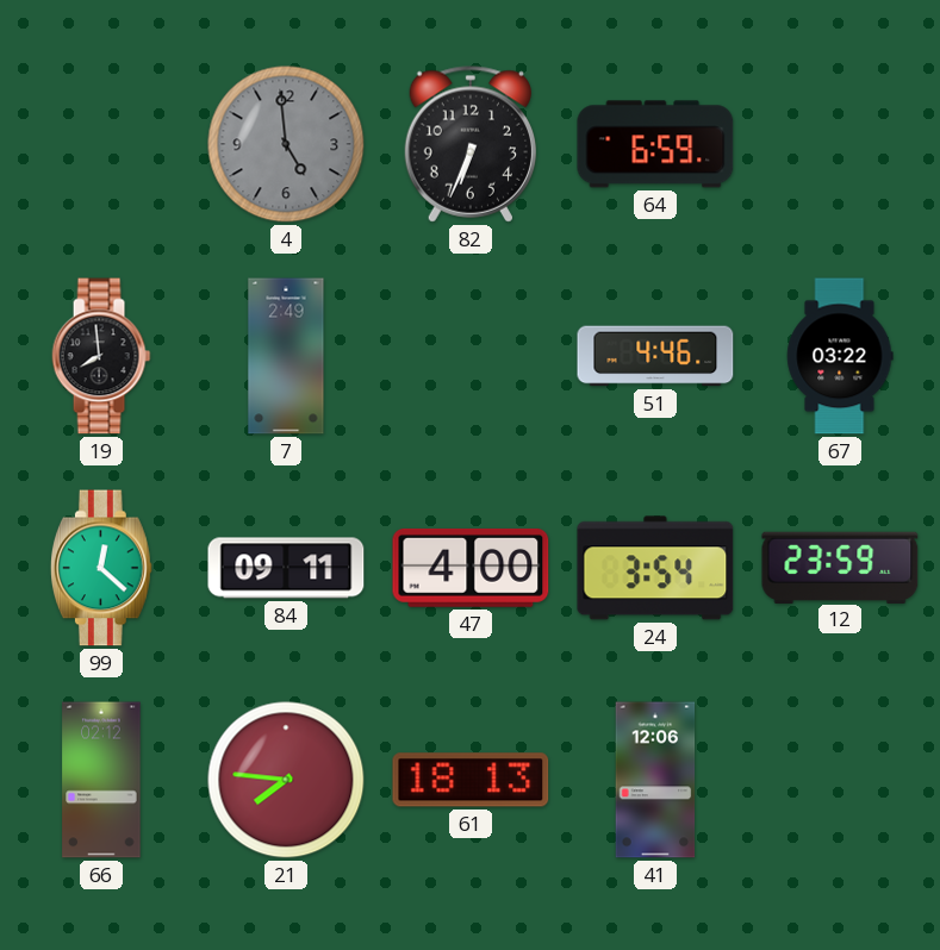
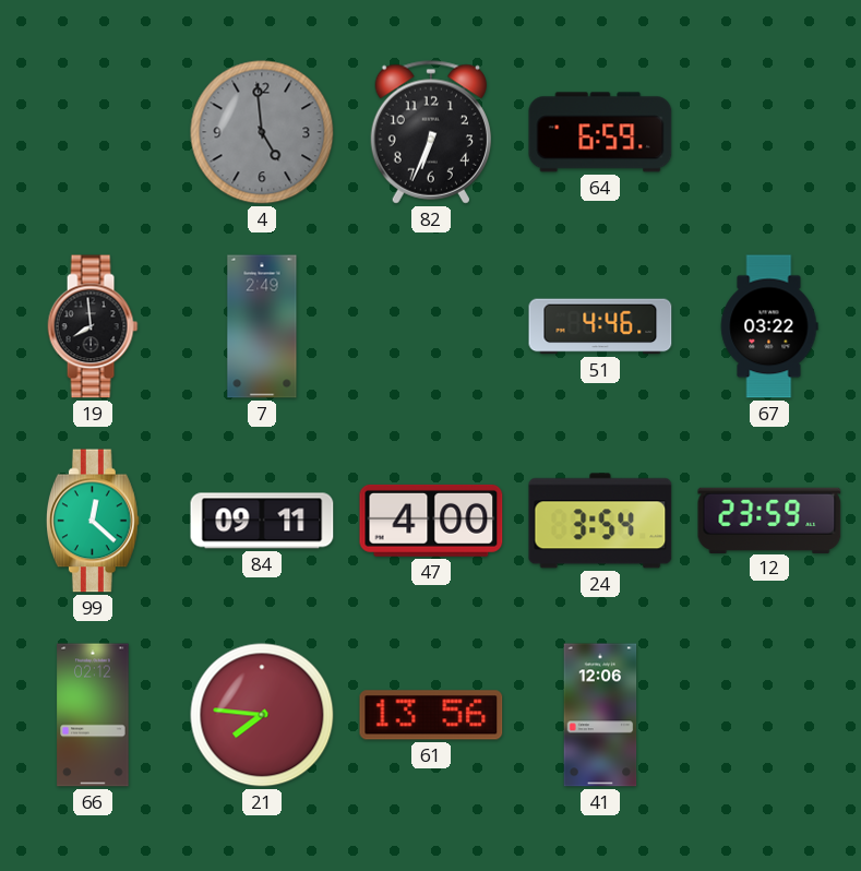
61: 18:13 -> 13:56
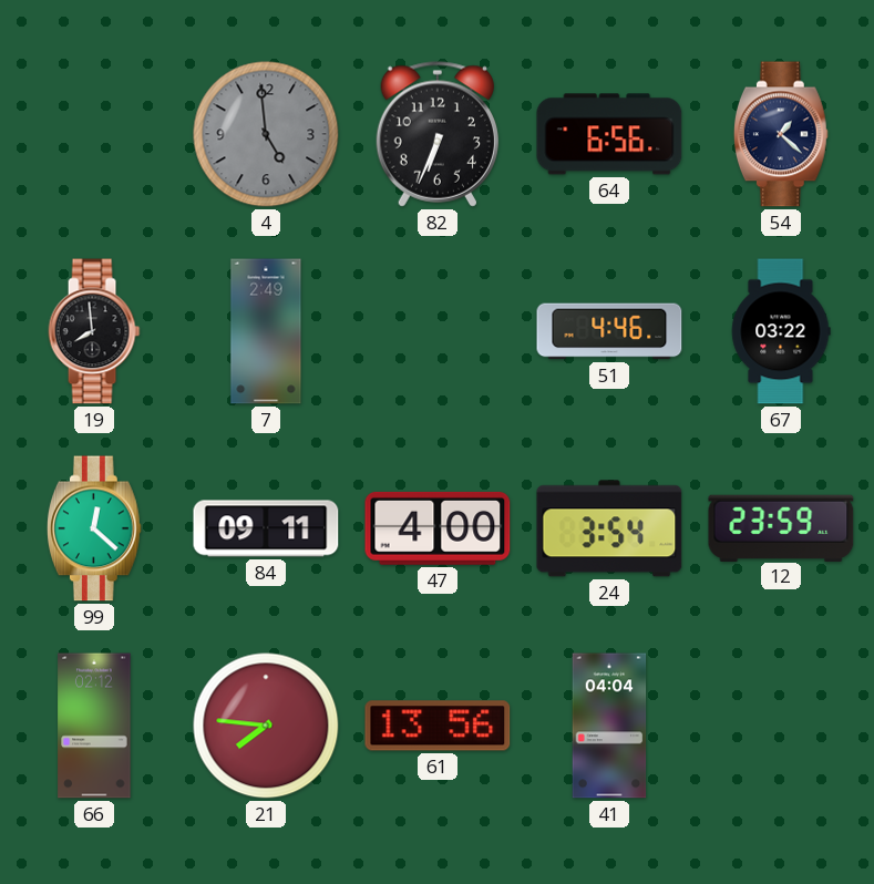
64: 6:59 -> 6:56
54: none -> 1:22
41: 12:06 -> 04:04
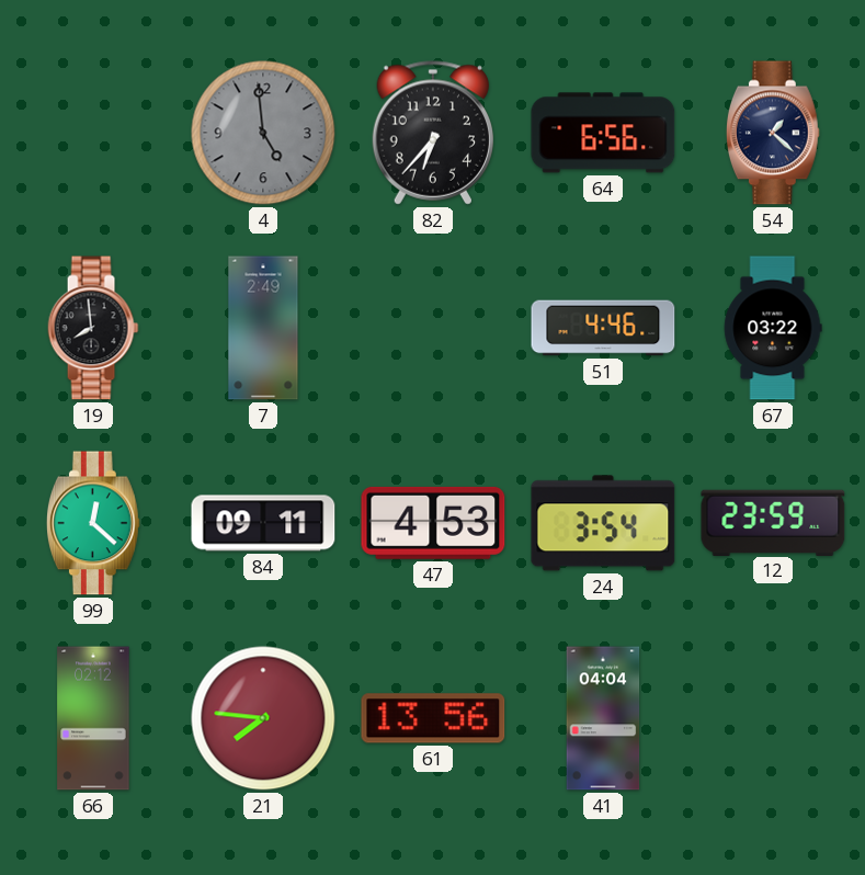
82: 6:34 -> 6:37
47: 4:00 -> 4:53
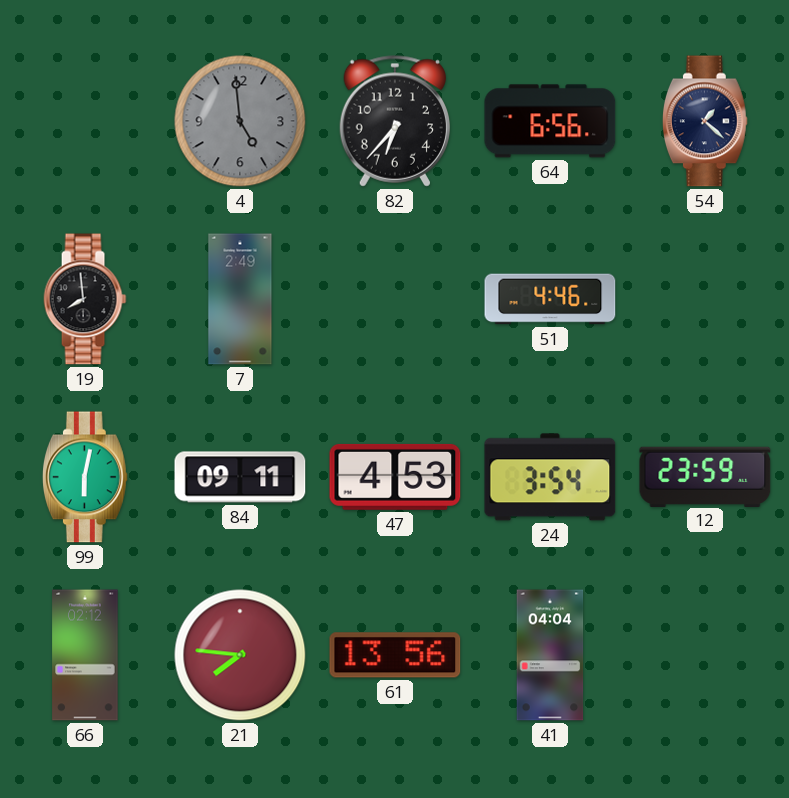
67: 03:22 -> none
99: 12:22 -> 6:02
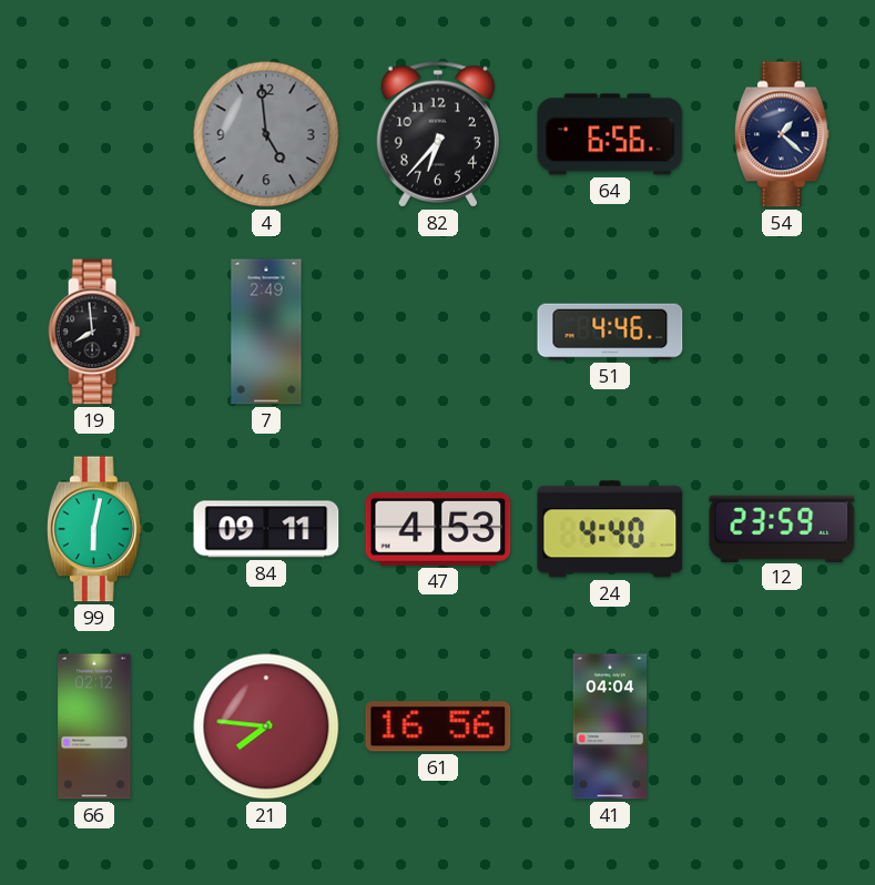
24: 3:54 -> 4:40
61: 13:56 -> 16:56
